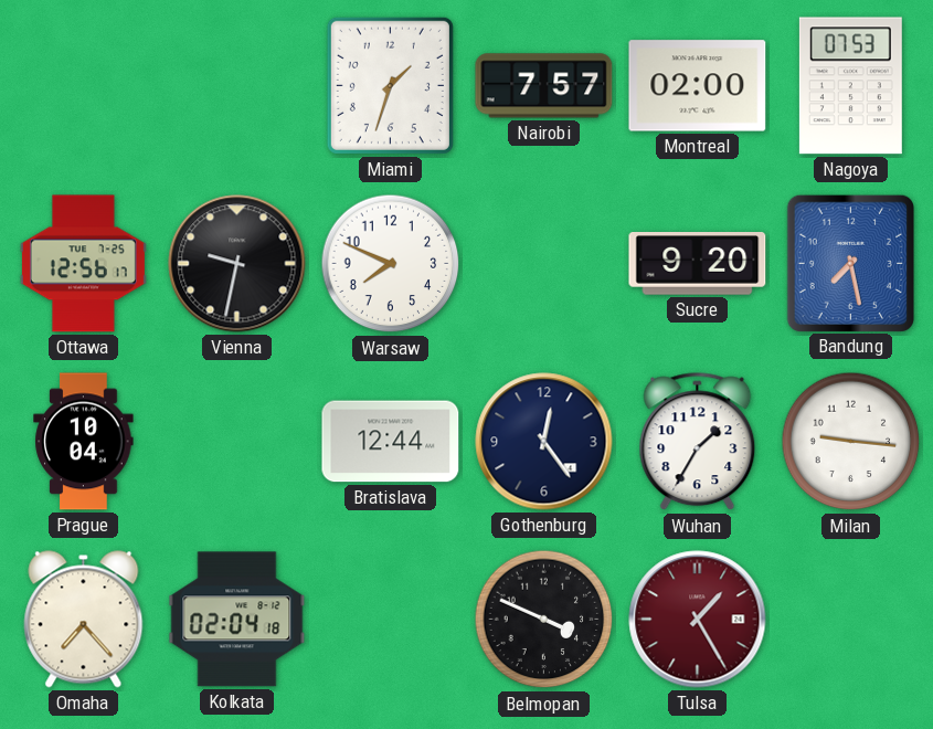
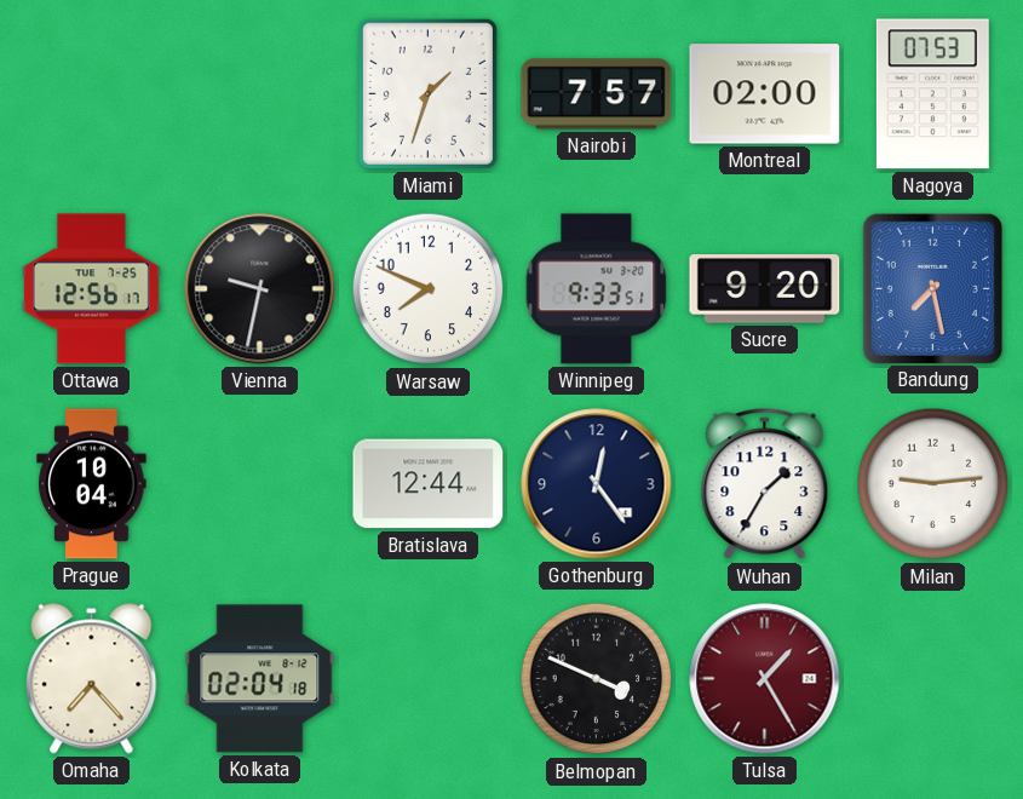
Winnipeg: none -> 9:33
Milan: 9:16 -> 9:14
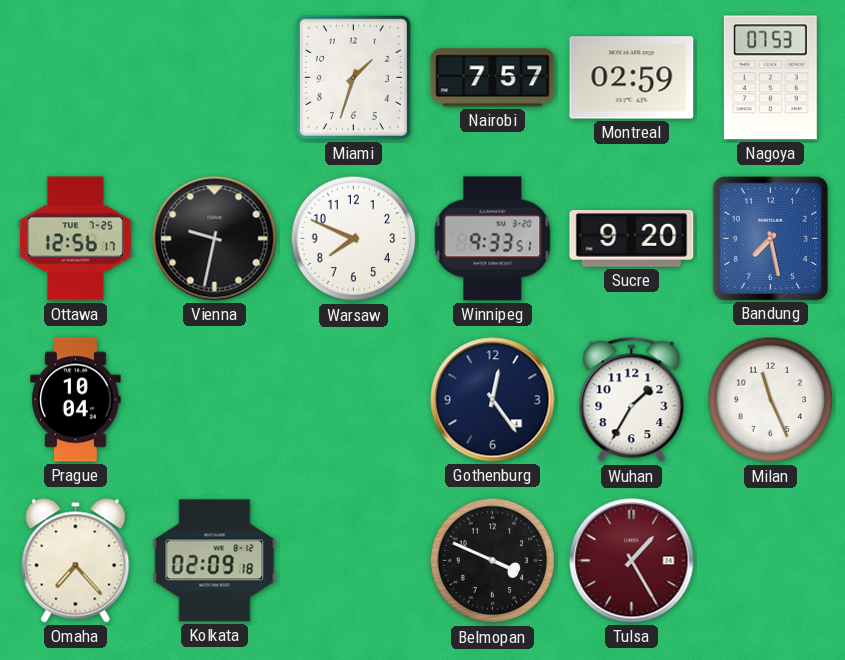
Montreal: 02:00 -> 02:59
Bratislava: 12:44 -> none
Milan: 9:14 -> 11:26
Kolkata: 02:04 -> 02:09
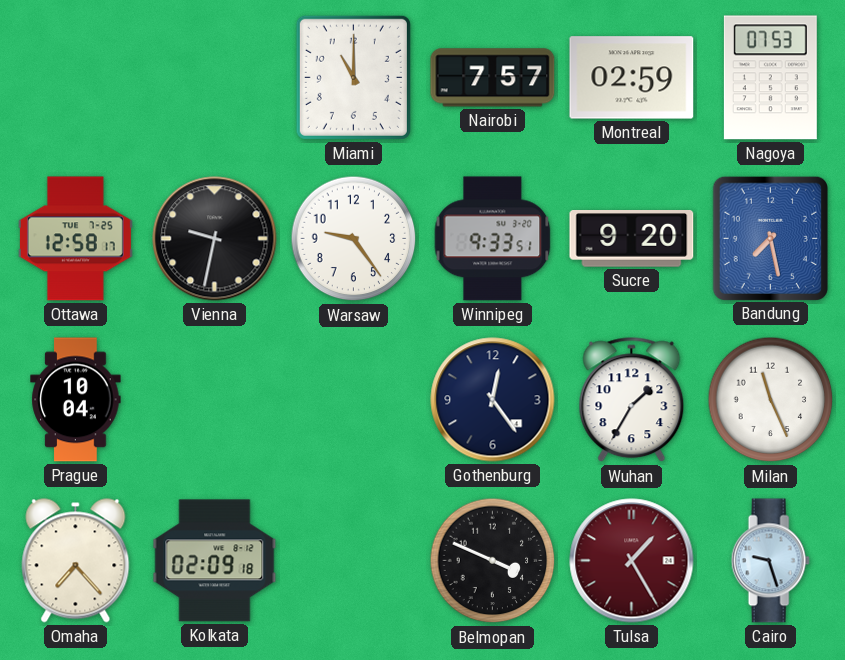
Miami: 1:33 -> 11:00
Ottawa: 12:56 -> 12:58
Warsaw: 7:49 -> 9:24
Cairo: none -> 9:27
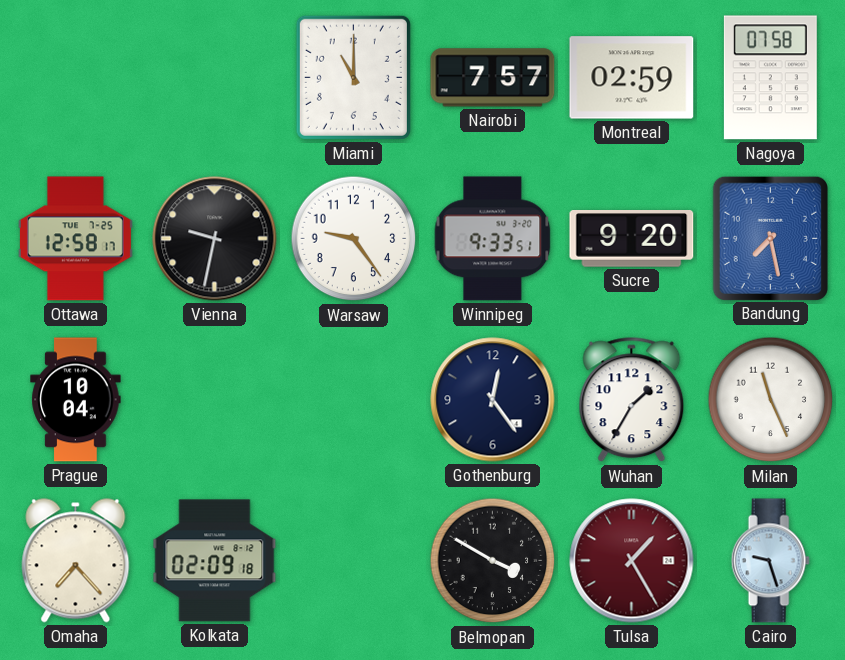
Nagoya: 07:53 -> 07:58
Belmopan: 3:49 -> 3:50
